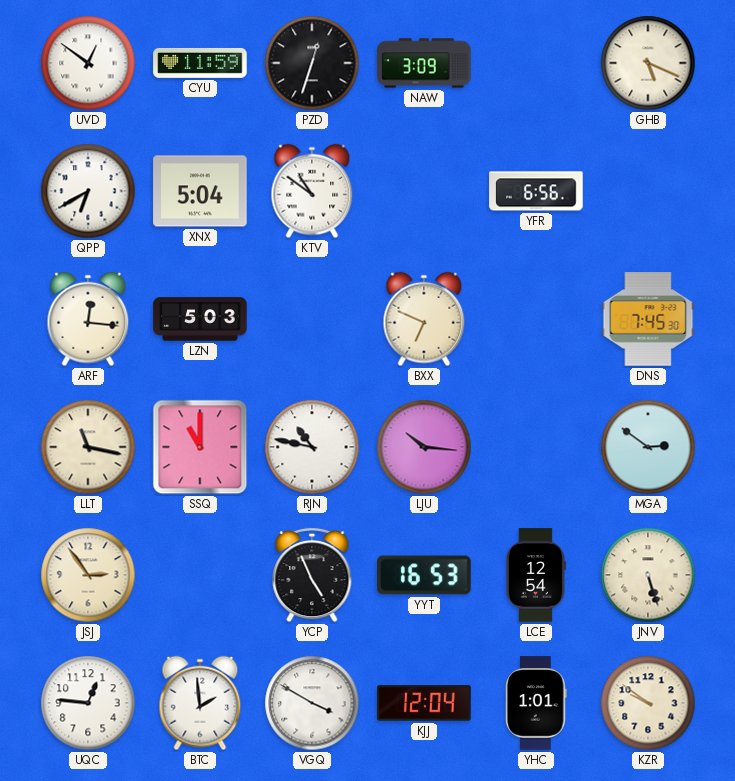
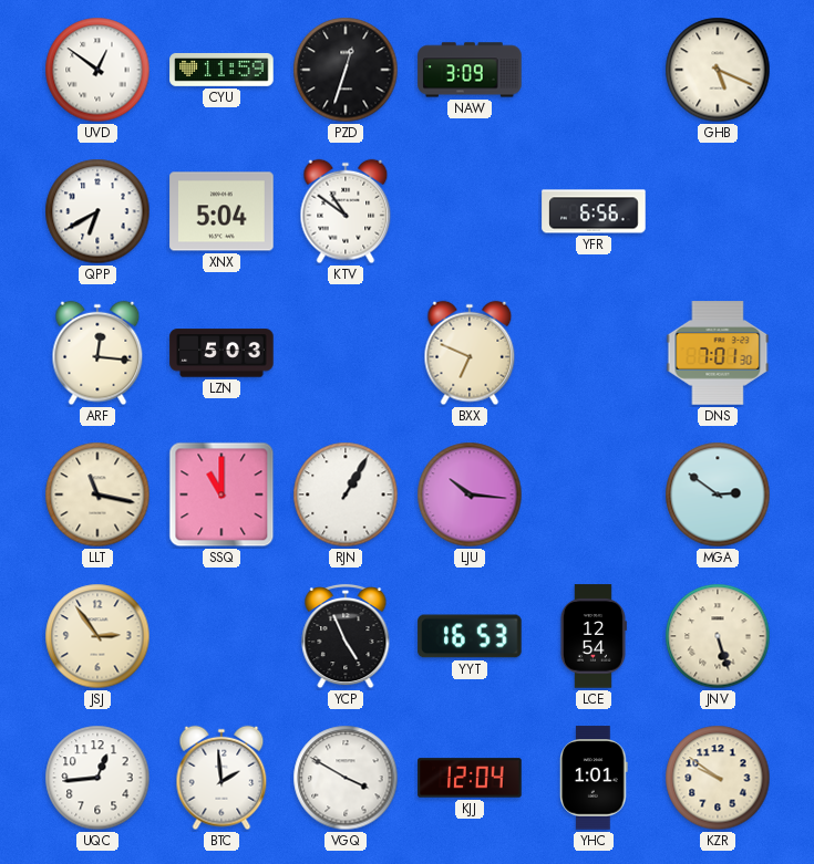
DNS: 7:45 -> 7:01
RJN: 10:47 -> 1:05
UQC: 12:46 -> 12:44
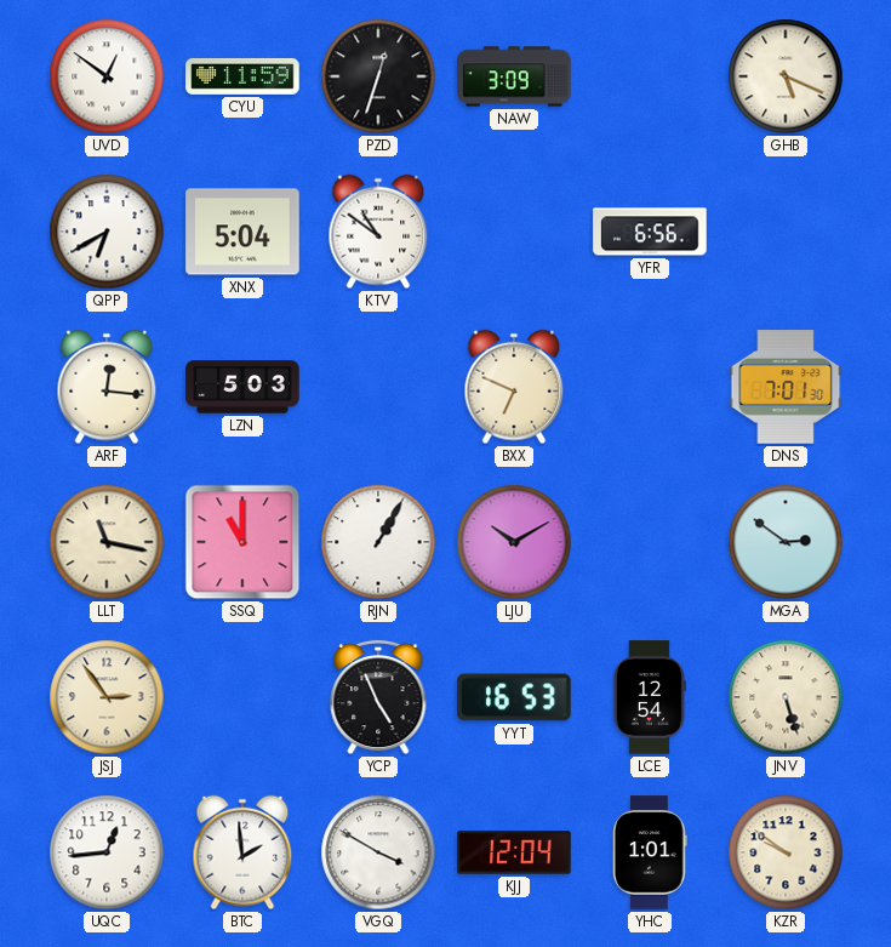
LJU: 10:16 -> 10:10
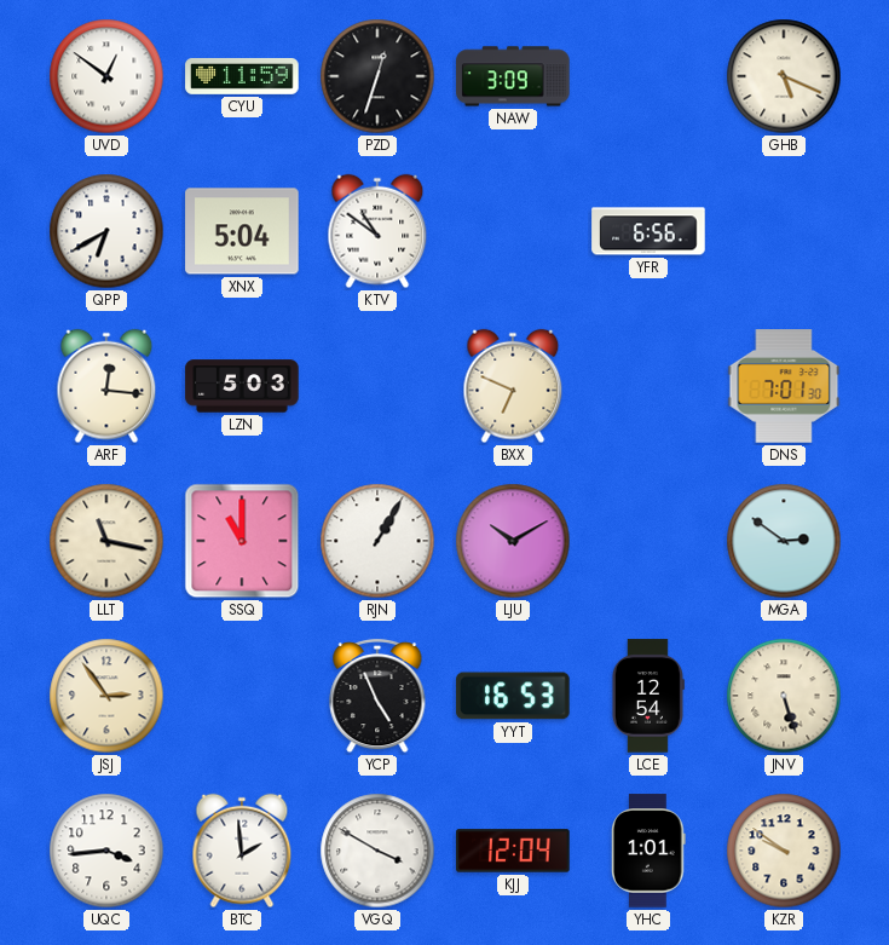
UQC: 12:44 -> 3:44
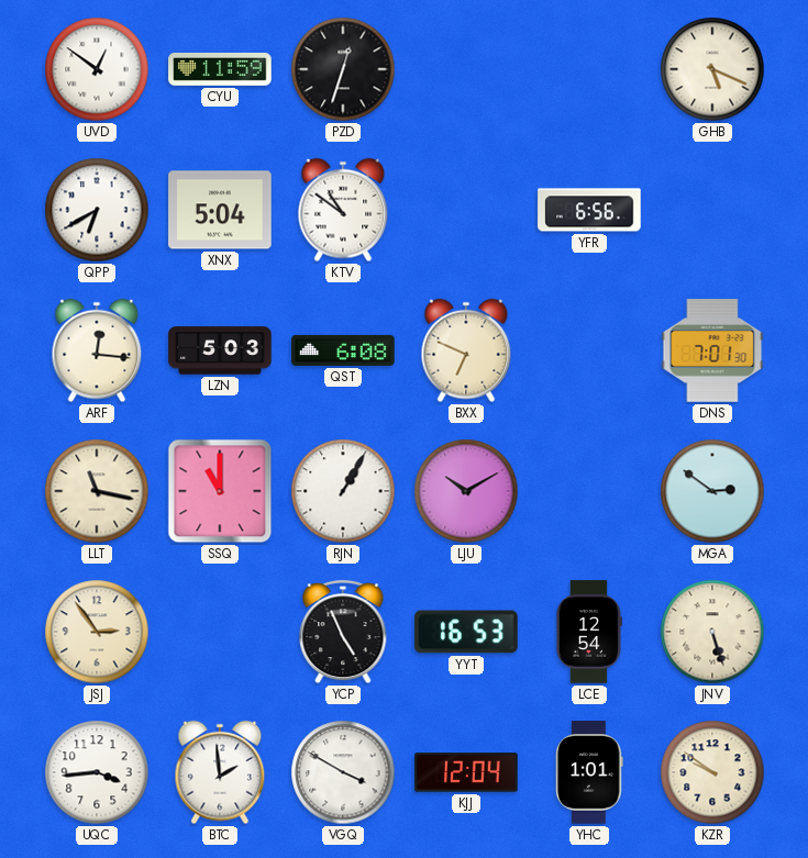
NAW: 3:09 -> none
QST: none -> 6:08
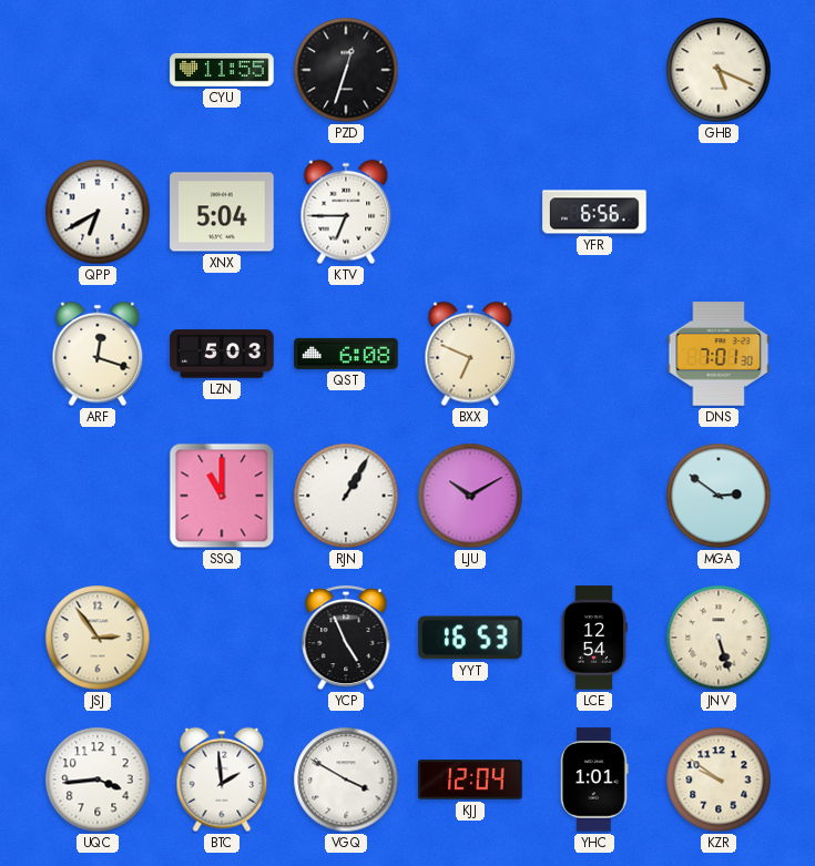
UVD: 12:51 -> none
CYU: 11:59 -> 11:55
KTV: 10:51 -> 6:45
ARF: 12:16 -> 12:18
LLT: 11:17 -> none
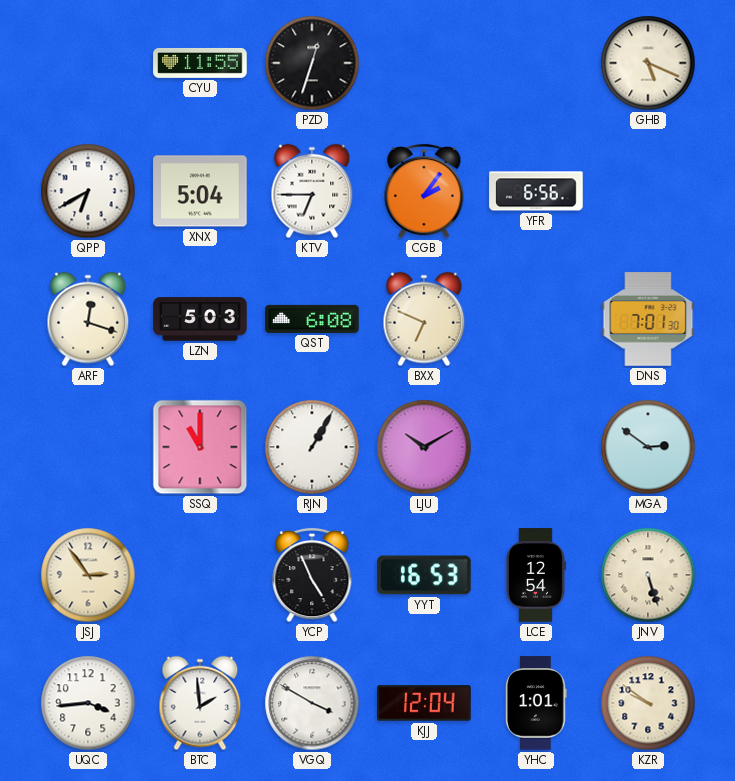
CGB: none -> 2:06
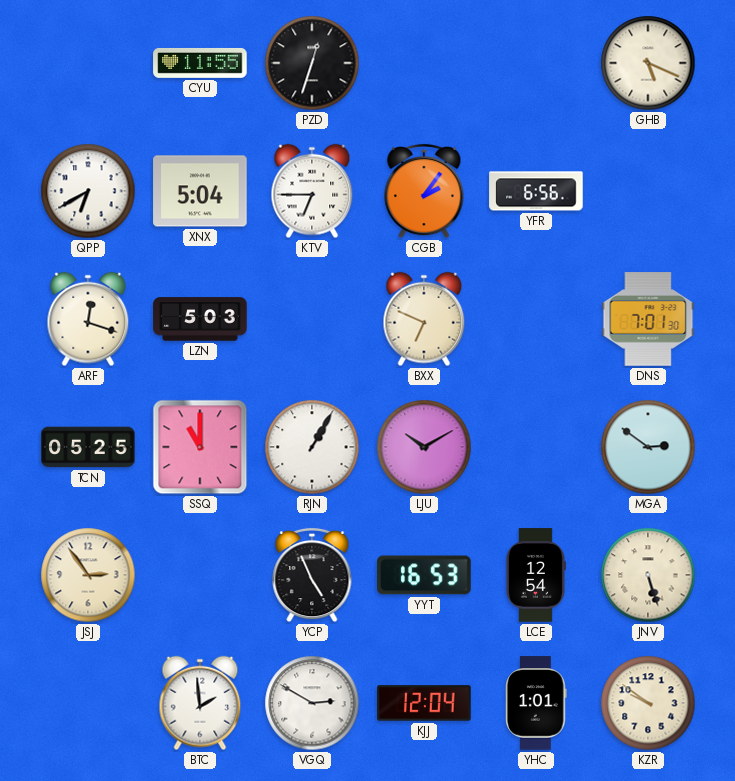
QST: 6:08 -> none
TCN: none -> 05:25
UQC: 3:44 -> none
VGQ: 3:50 -> 2:50
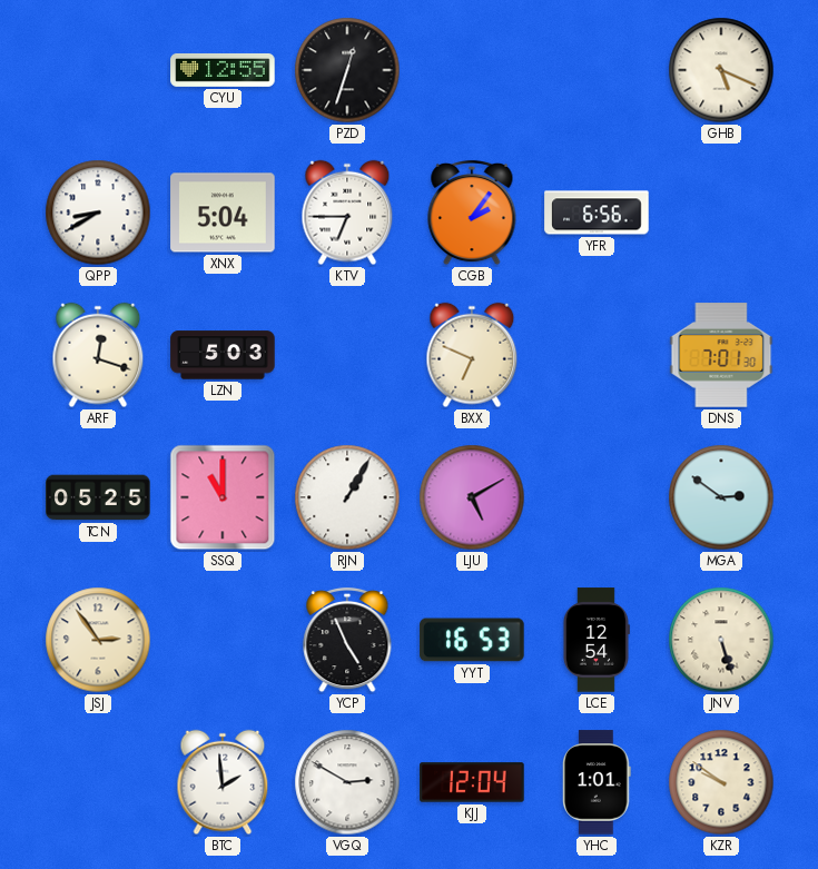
CYU: 11:55 -> 12:55
QPP: 6:40 -> 8:40
LJU: 10:10 -> 5:10
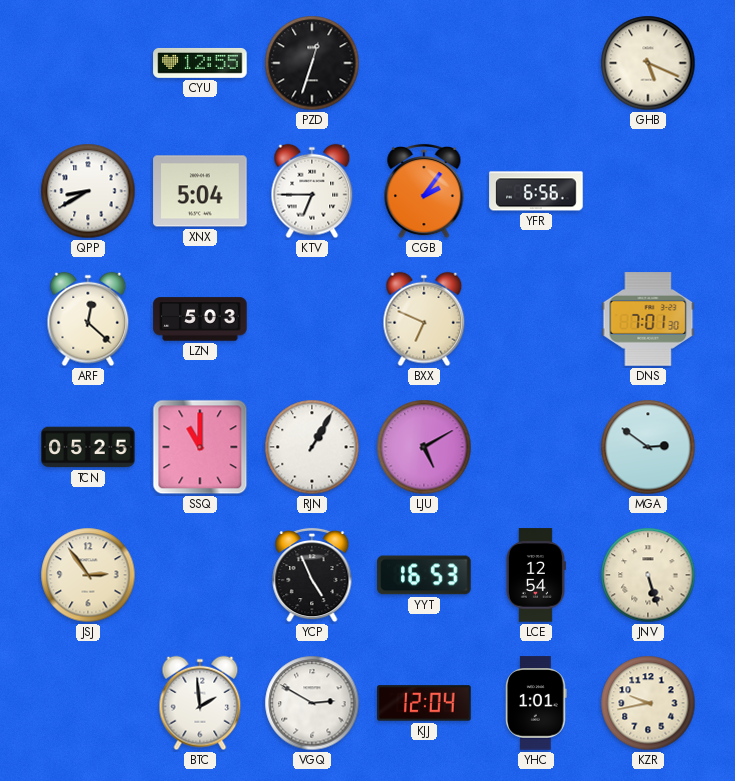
ARF: 12:18 -> 12:22
KZR: 9:51 -> 9:43
